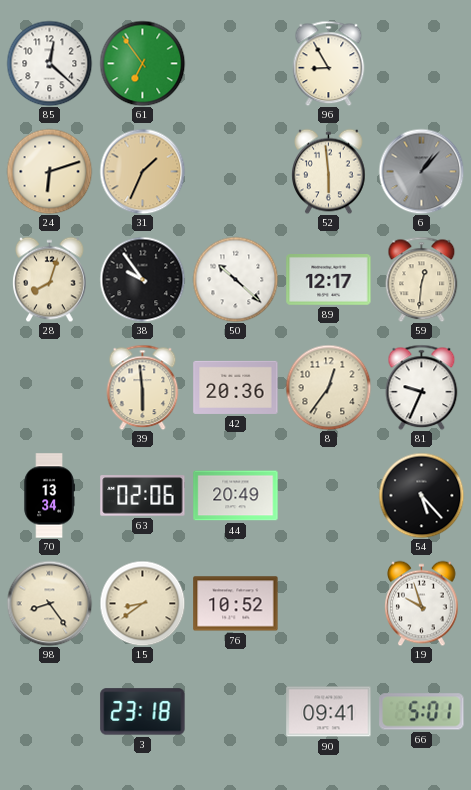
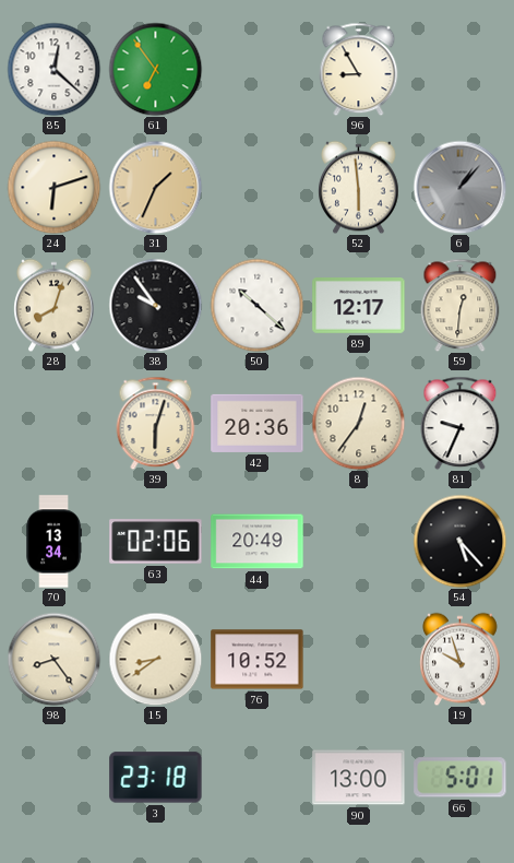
39: 5:59 -> 6:03
90: 09:41 -> 13:00
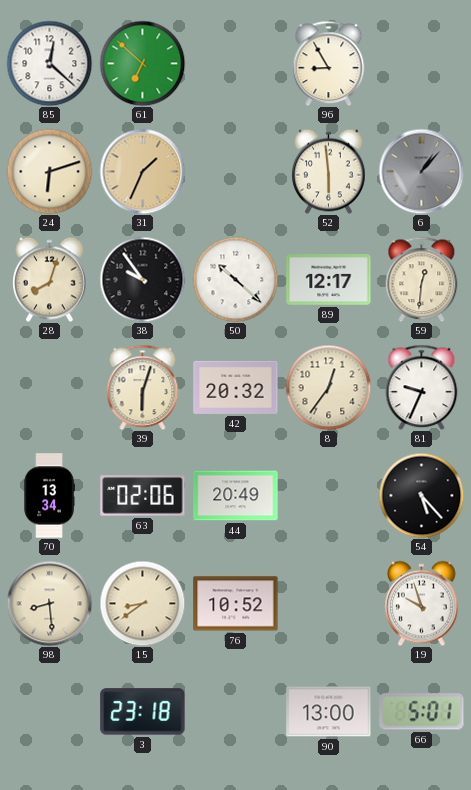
61: 6:54 -> 6:52
42: 20:36 -> 20:32
98: 8:24 -> 8:29
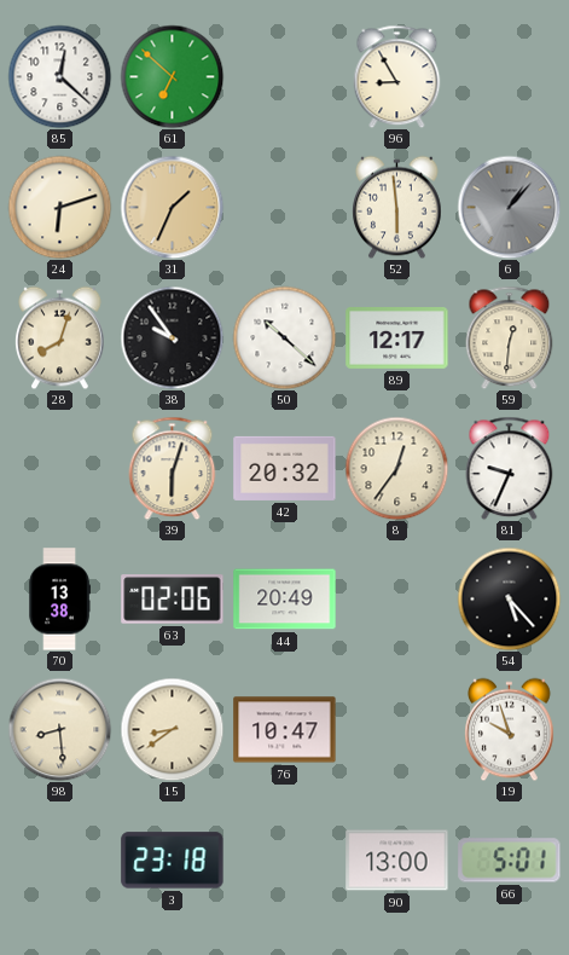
70: 13:34 -> 13:38
76: 10:52 -> 10:47
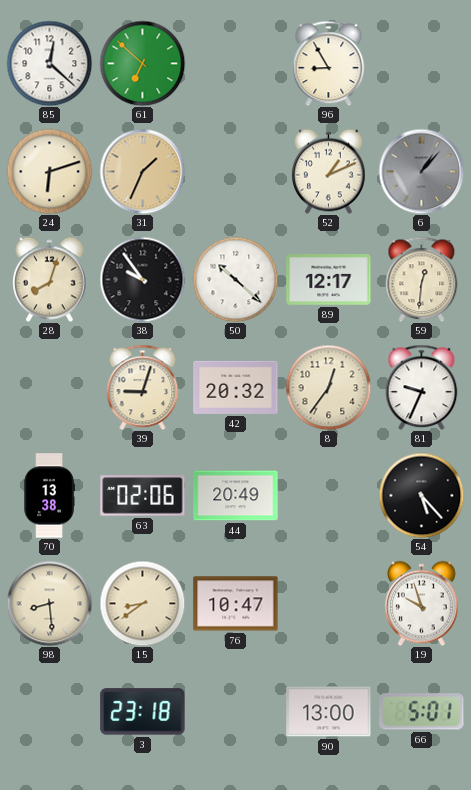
52: 5:59 -> 1:11
39: 6:03 -> 9:03
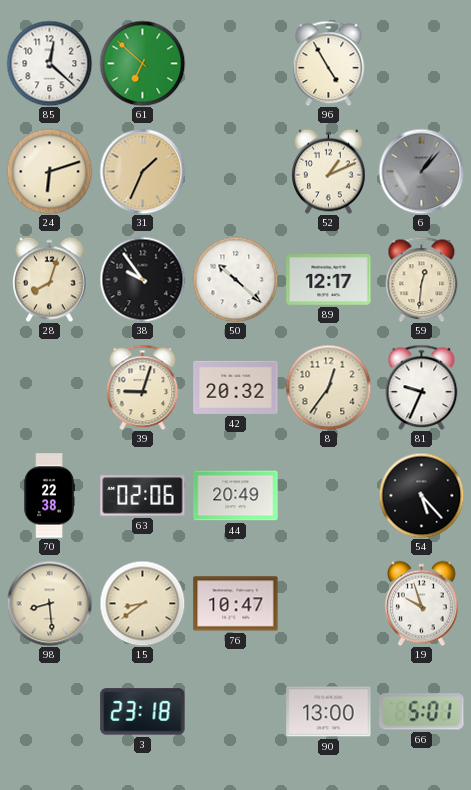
96: 8:55 -> 4:55
70: 13:38 -> 22:38
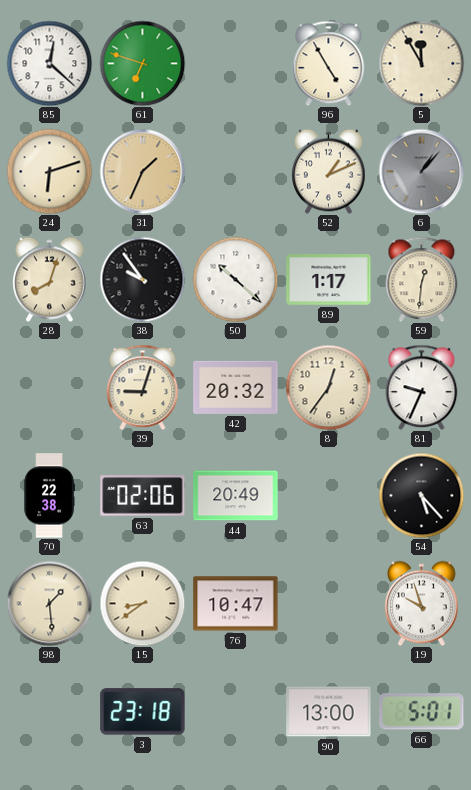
61: 6:52 -> 6:48
5: none -> 11:55
89: 12:17 -> 1:17
98: 8:29 -> 1:29
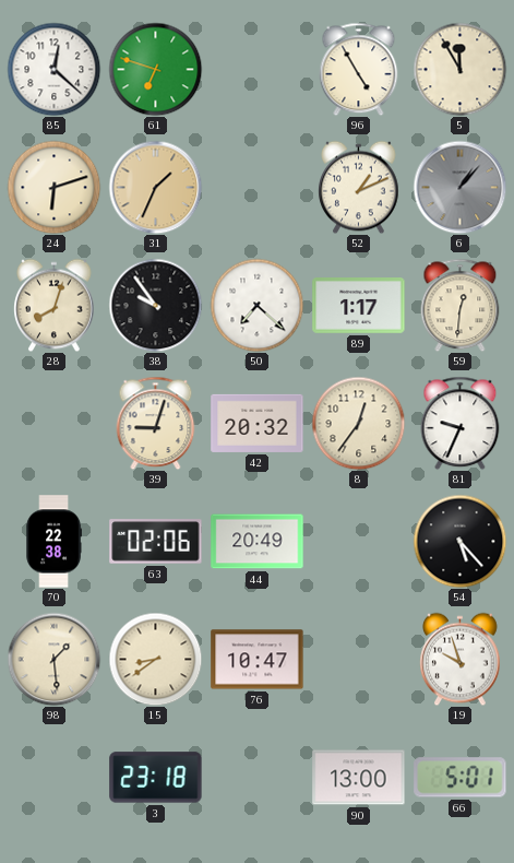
50: 10:22 -> 7:22
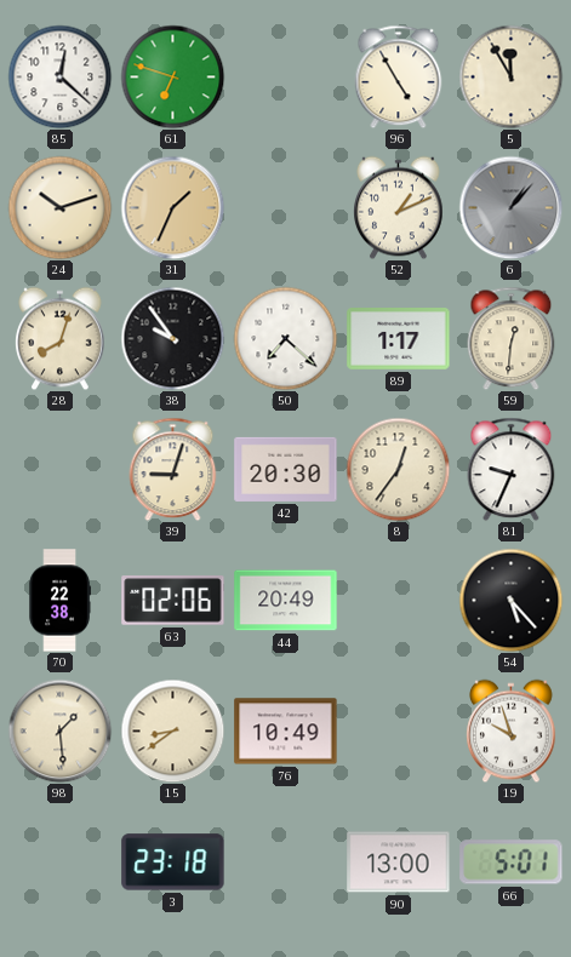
24: 6:12 -> 10:12
42: 20:32 -> 20:30
76: 10:47 -> 10:49
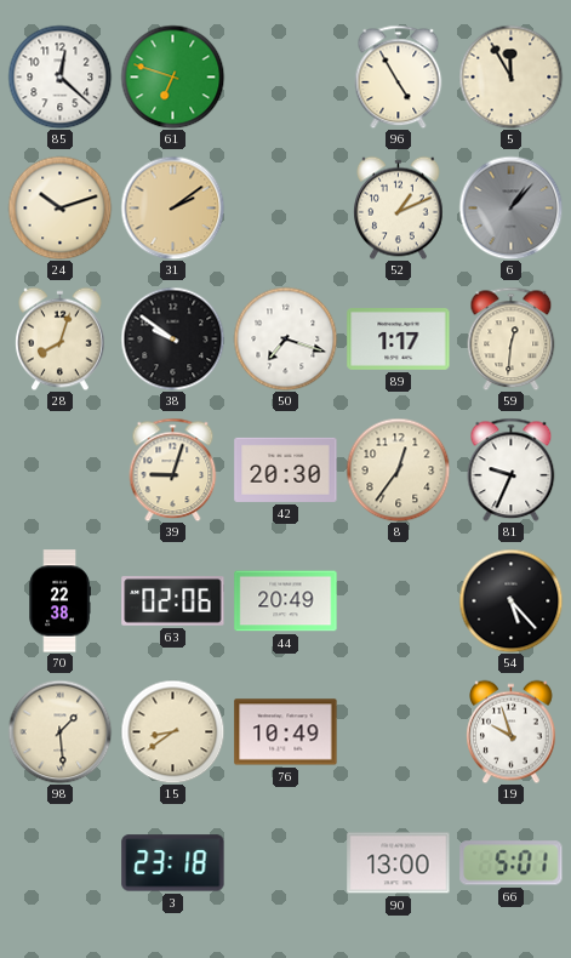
31: 1:34 -> 2:09
38: 9:54 -> 9:51
50: 7:22 -> 7:18
